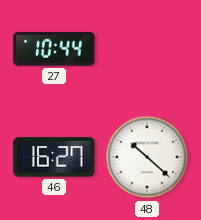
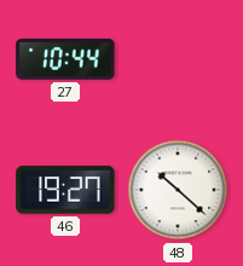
46: 16:27 -> 19:27
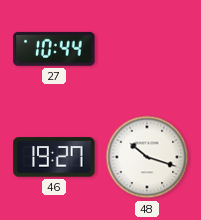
48: 10:22 -> 10:18
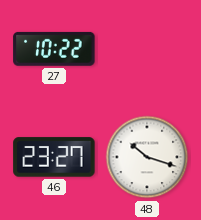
27: 10:44 -> 10:22
46: 19:27 -> 23:27
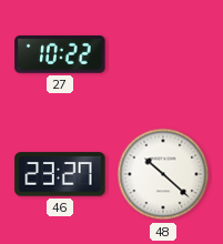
48: 10:18 -> 10:22
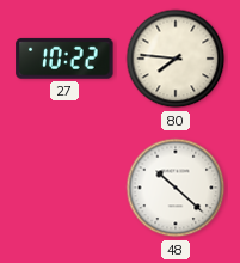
80: none -> 7:46
46: 23:27 -> none
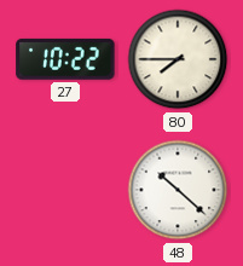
80: 7:46 -> 7:45
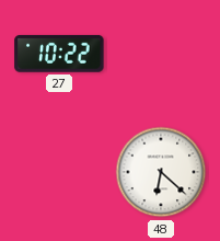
80: 7:45 -> none
48: 10:22 -> 6:22
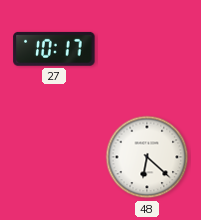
27: 10:22 -> 10:17
